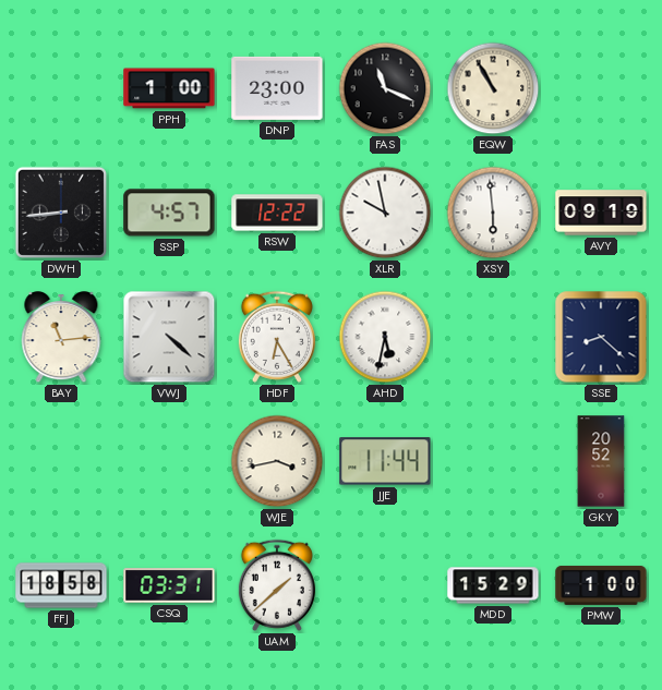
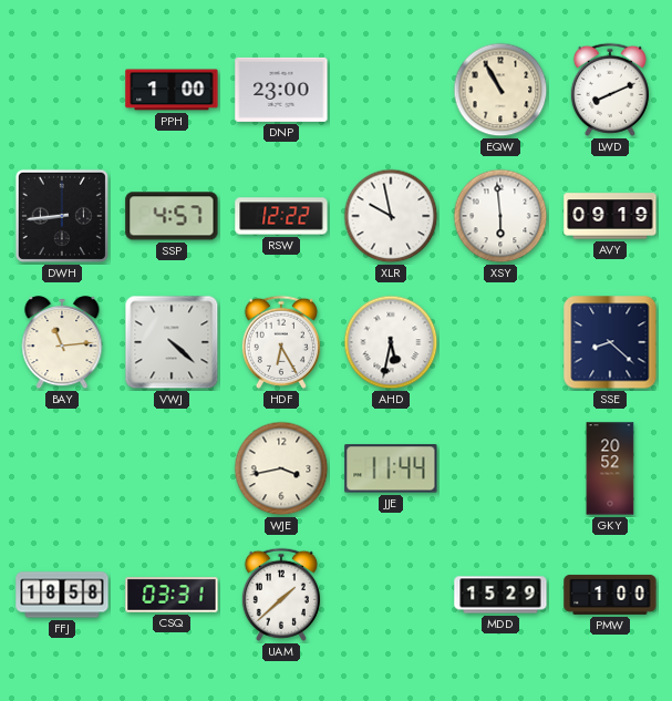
FAS: 11:19 -> none
LWD: none -> 8:11
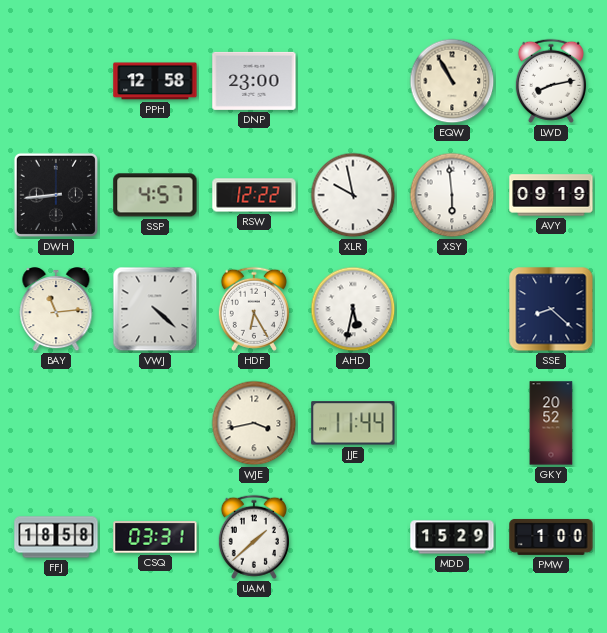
PPH: 1:00 -> 12:58
LWD: 8:11 -> 8:13
